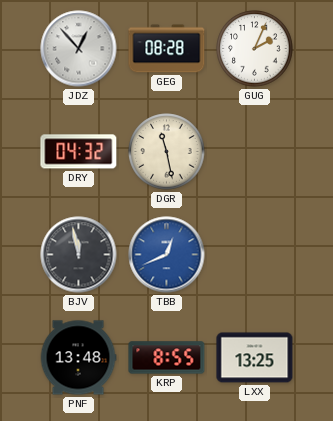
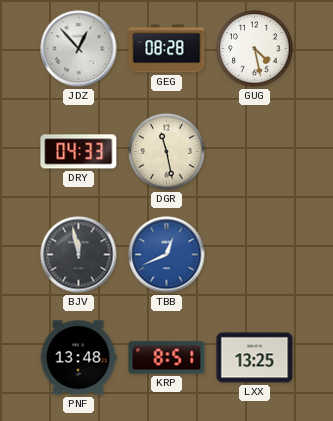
GUG: 2:04 -> 4:28
DRY: 04:32 -> 04:33
KRP: 8:55 -> 8:51
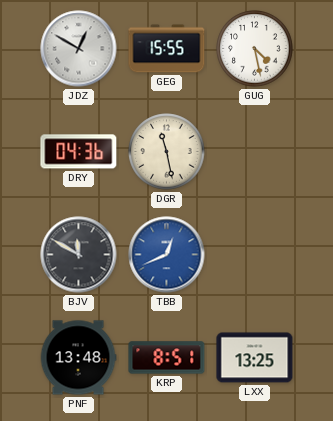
JDZ: 12:53 -> 12:50
GEG: 08:28 -> 15:55
DRY: 04:33 -> 04:36
BJV: 11:58 -> 11:50
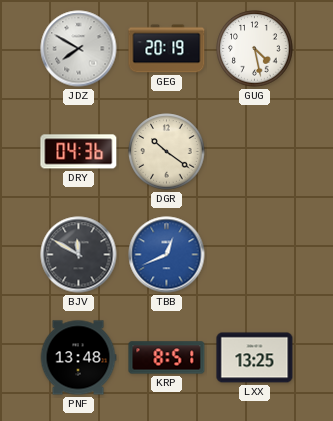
JDZ: 12:50 -> 7:50
GEG: 15:55 -> 20:19
DGR: 11:28 -> 10:21
